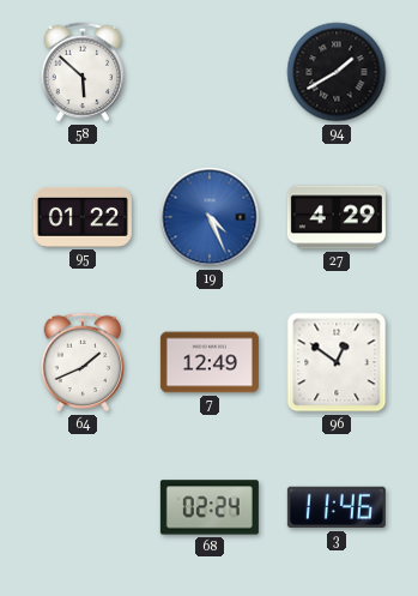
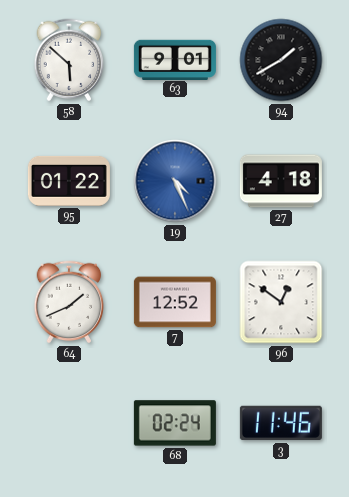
63: none -> 9:01
27: 4:29 -> 4:18
7: 12:49 -> 12:52
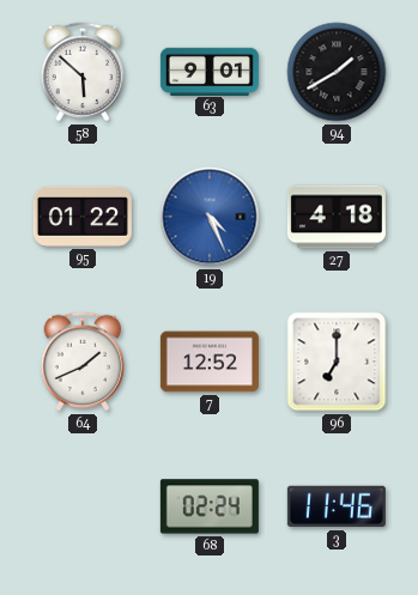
96: 12:51 -> 7:00
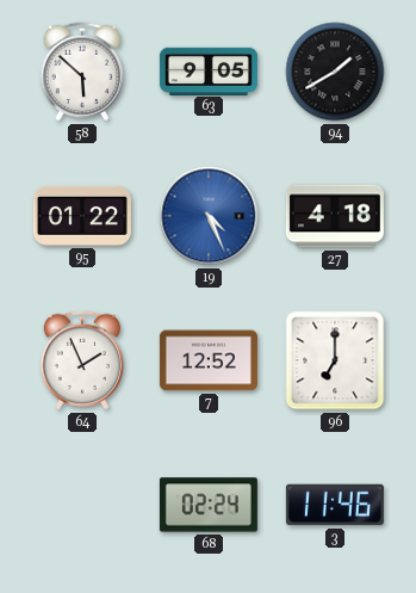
63: 9:01 -> 9:05
64: 1:41 -> 1:56
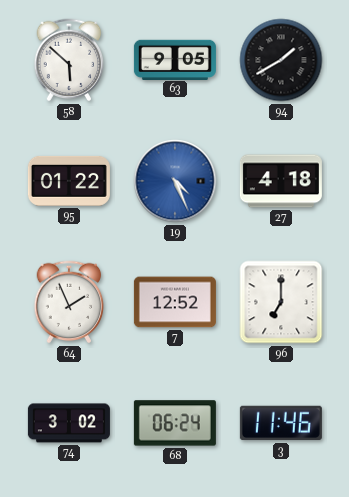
74: none -> 3:02
68: 02:24 -> 06:24
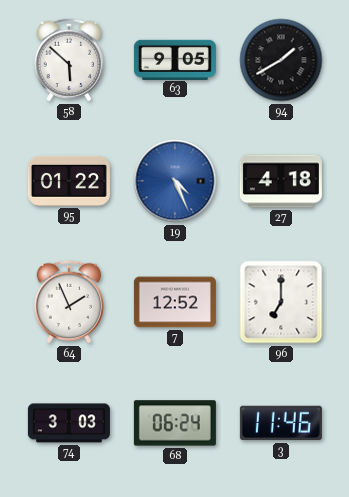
74: 3:02 -> 3:03
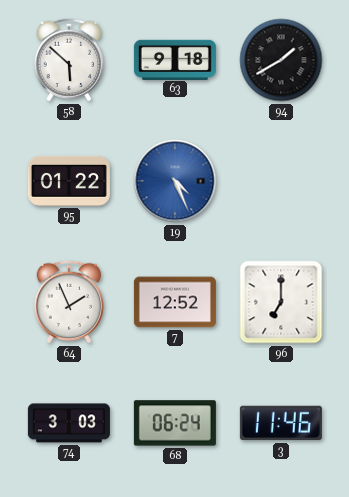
63: 9:05 -> 9:18
27: 4:18 -> none
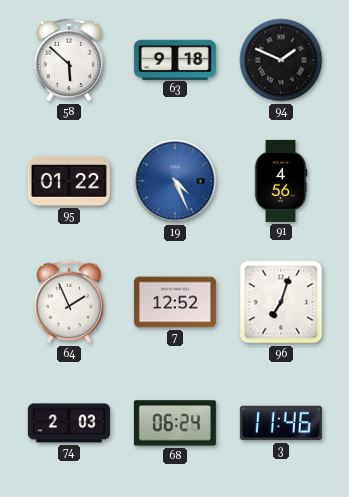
94: 1:40 -> 1:49
91: none -> 4:56
96: 7:00 -> 7:03
74: 3:03 -> 2:03
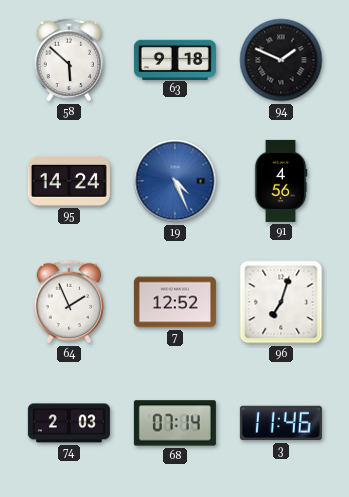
95: 01:22 -> 14:24
68: 06:24 -> 07:14
